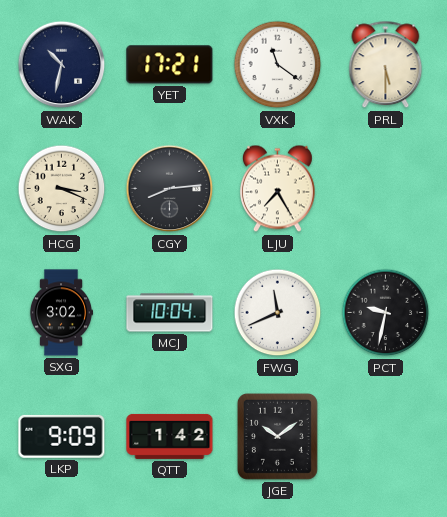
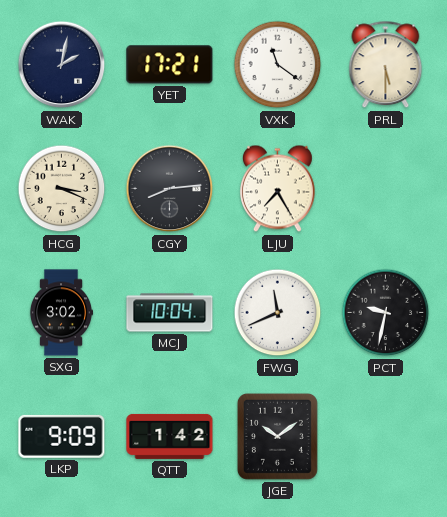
WAK: 10:32 -> 2:02
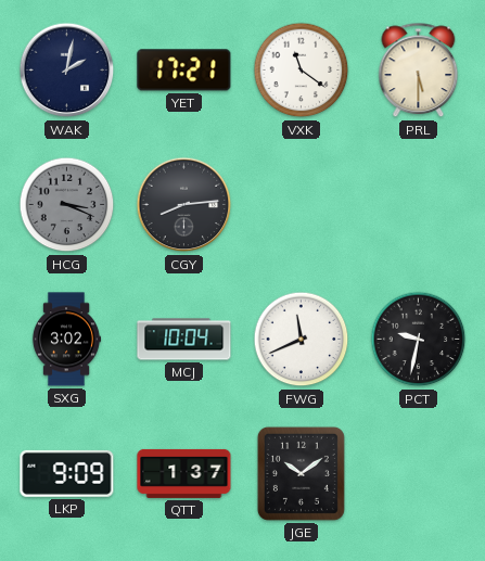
HCG dial: cream -> grey
LJU: 7:25 -> none
QTT: 1:42 -> 1:37
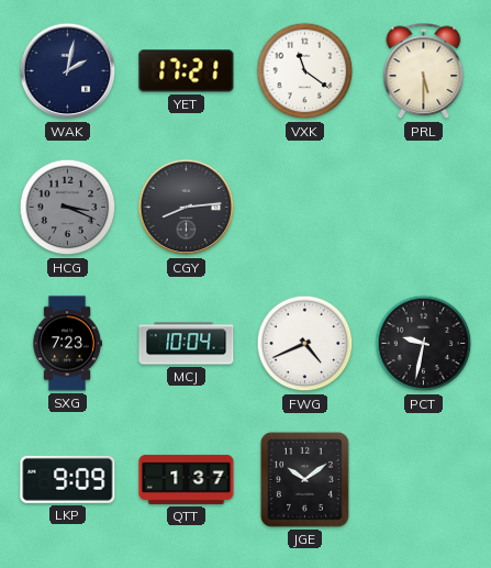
SXG: 3:02 -> 7:23
FWG: 11:41 -> 4:41
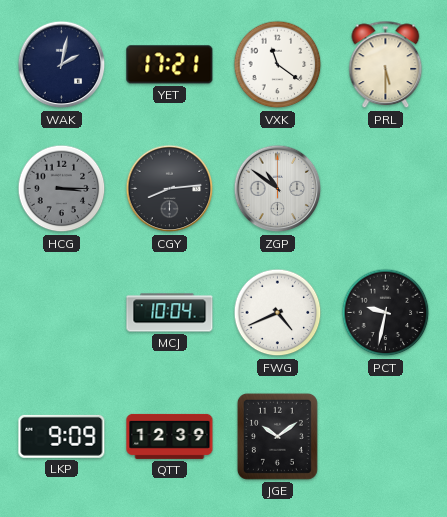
HCG: 3:19 -> 3:15
ZGP: none -> 10:51
SXG: 7:23 -> none
QTT: 1:37 -> 12:39
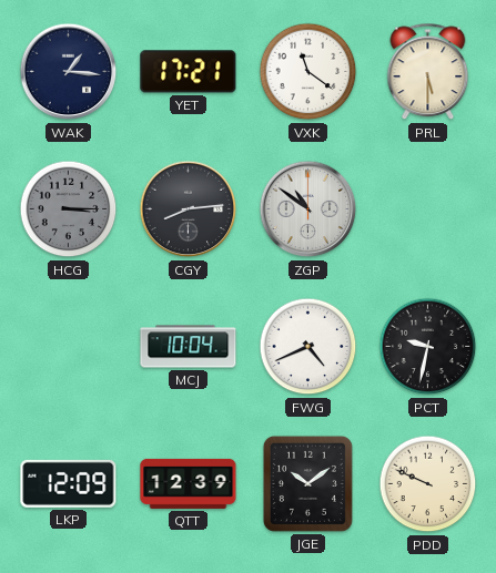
WAK: 2:02 -> 1:16
LKP: 9:09 -> 12:09
PDD: none -> 9:49
